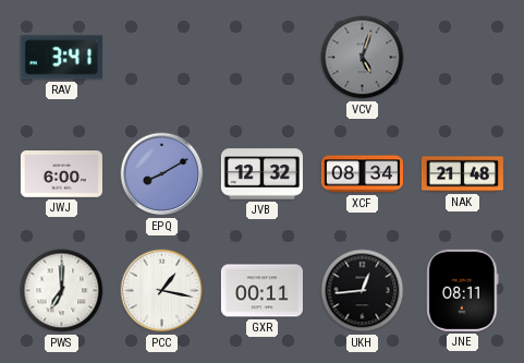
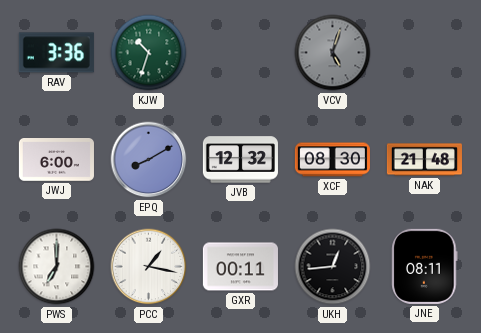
RAV: 3:41 -> 3:36
KJW: none -> 10:33
XCF: 08:34 -> 08:30
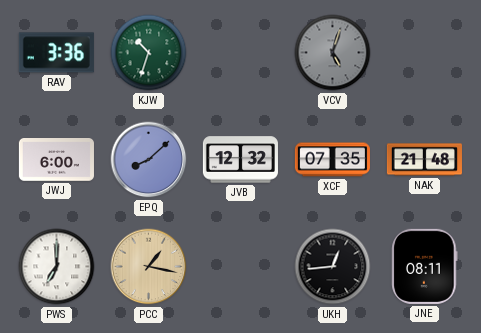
EPQ: 8:10 -> 8:08
XCF: 08:30 -> 07:35
PCC dial: white -> champagne
GXR: 00:11 -> none
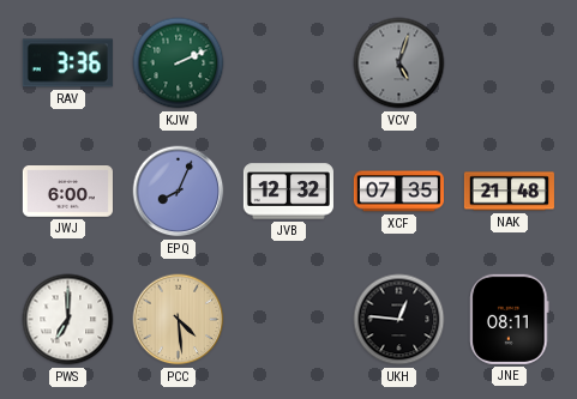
KJW: 10:33 -> 2:11
EPQ: 8:08 -> 8:04
PCC: 1:17 -> 4:29
UKH: 12:44 -> 12:46
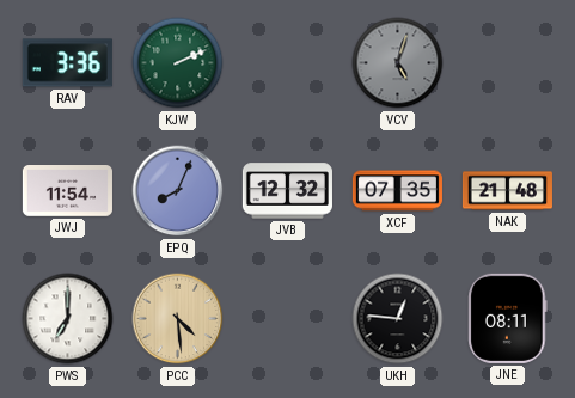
JWJ: 6:00 -> 11:54
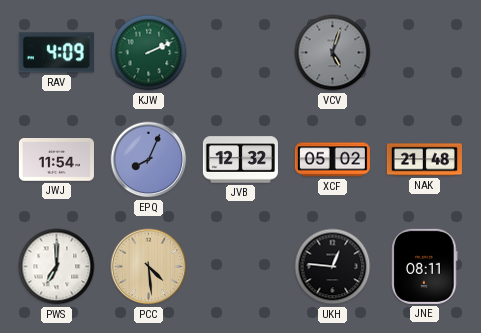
RAV: 3:36 -> 4:09
XCF: 07:35 -> 05:02
